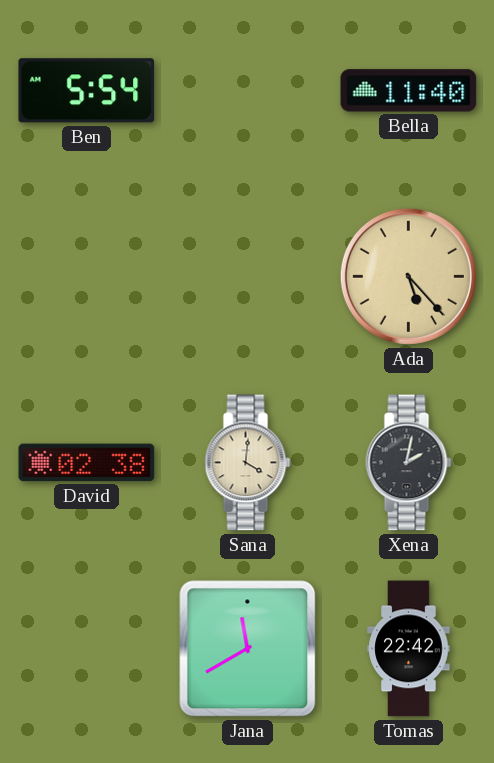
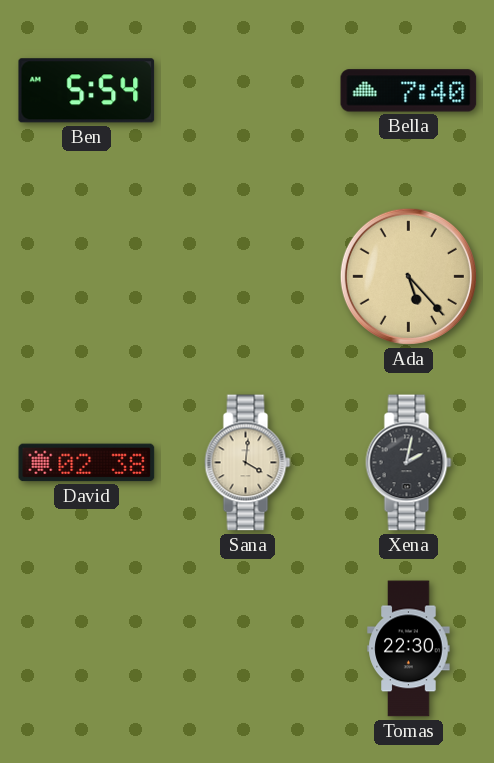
Bella: 11:40 -> 7:40
Jana: 11:40 -> none
Tomas: 22:42 -> 22:30
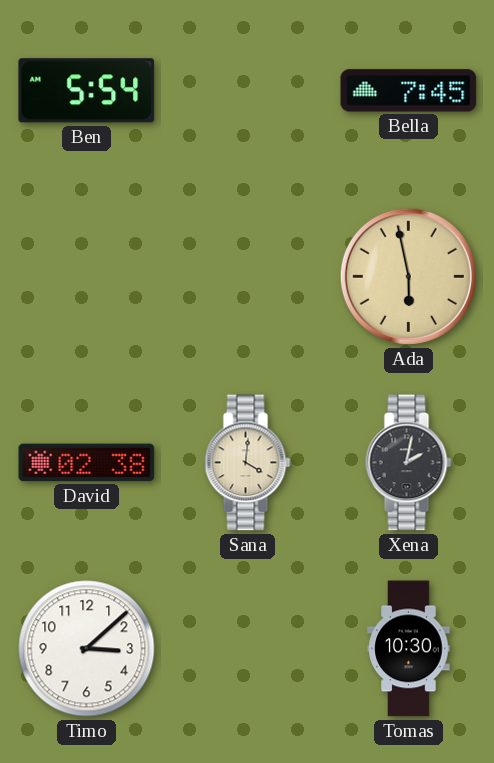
Bella: 7:40 -> 7:45
Ada: 5:23 -> 5:58
Timo: none -> 3:08
Tomas: 22:30 -> 10:30
